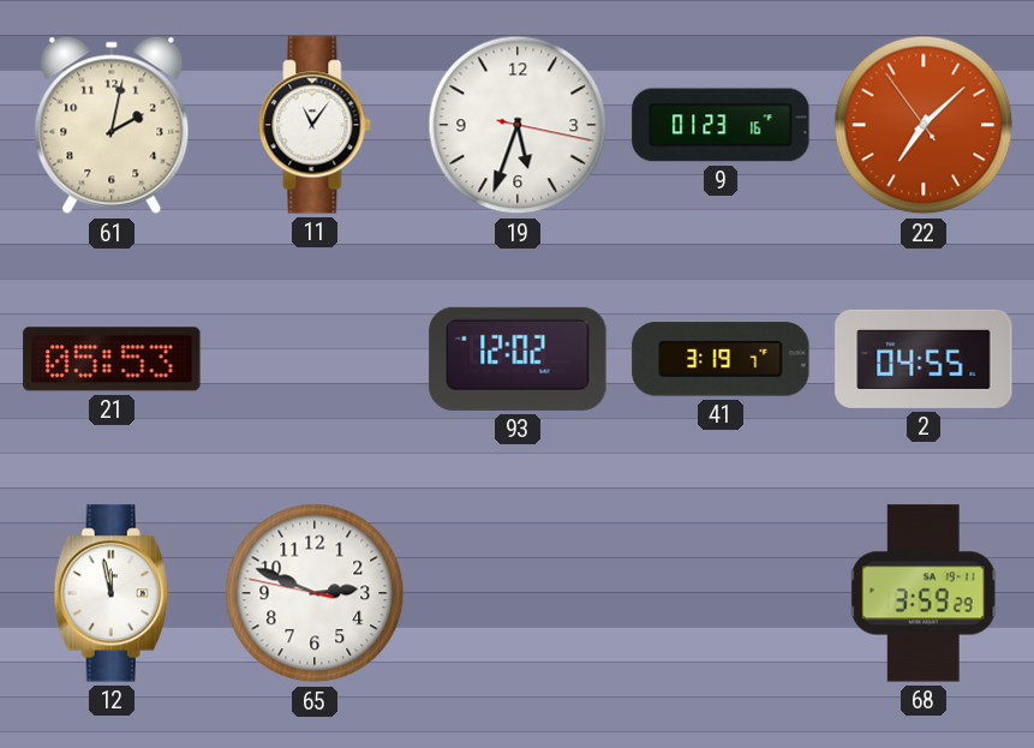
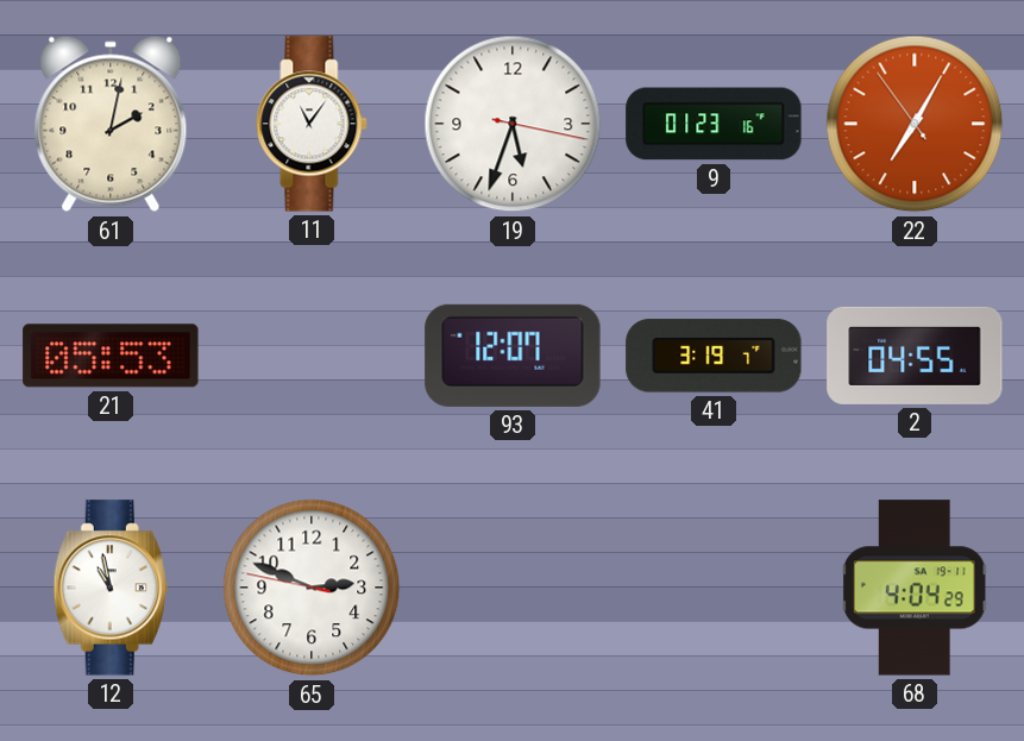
22: 7:07 -> 7:04
93: 12:02 -> 12:07
12: 11:58 -> 10:58
68: 3:59 -> 4:04
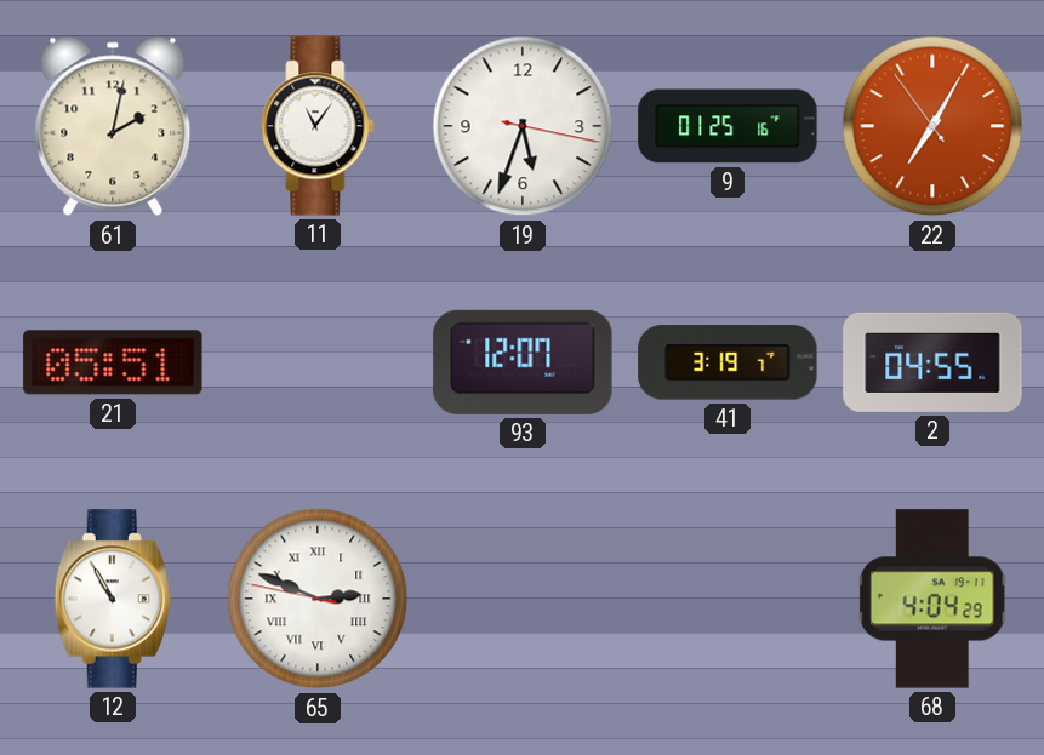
9: 01:23 -> 01:25
21: 05:53 -> 05:51
12: 10:58 -> 10:55
65 numerals: Arabic -> Roman
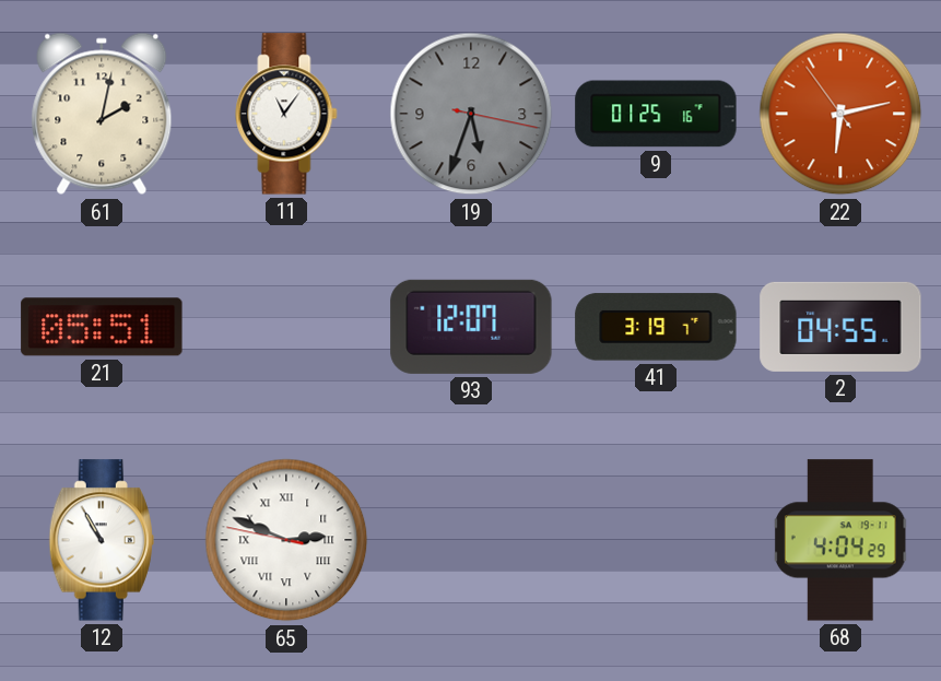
19 dial: white -> grey
22: 7:04 -> 6:12
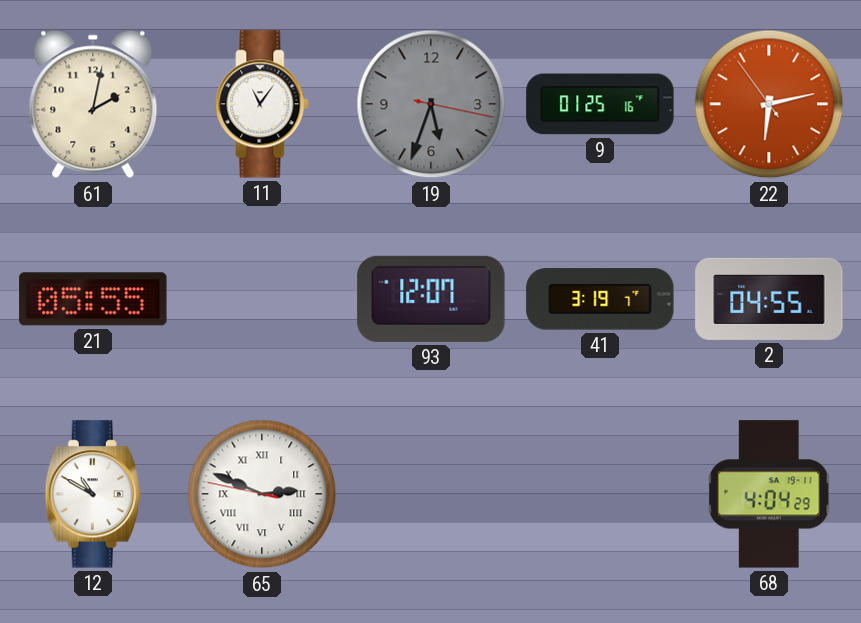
21: 05:51 -> 05:55
12: 10:55 -> 10:50
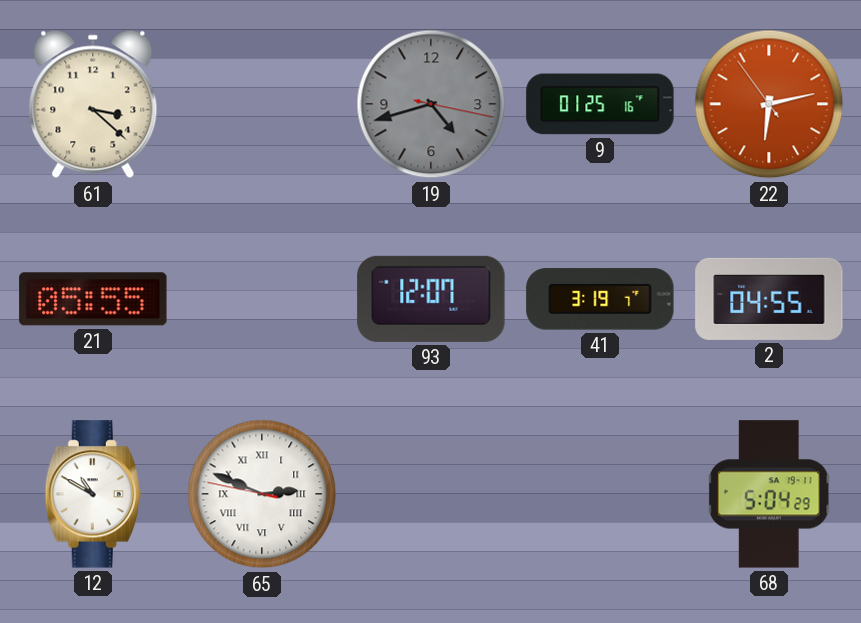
61: 2:02 -> 3:22
11: 11:06 -> none
19: 5:33 -> 4:42
68: 4:04 -> 5:04
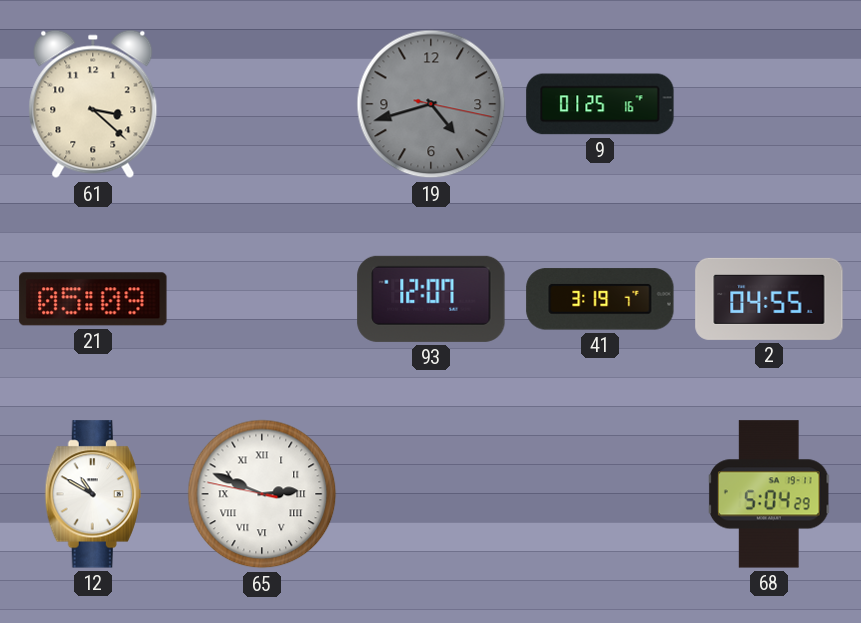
22: 6:12 -> none
21: 05:55 -> 05:09
